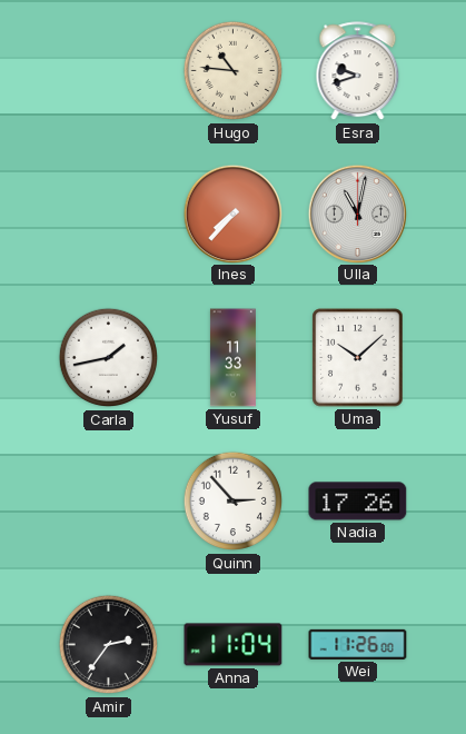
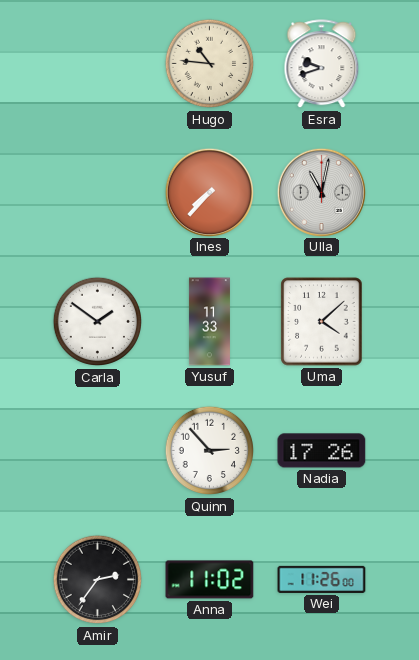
Carla: 1:43 -> 1:51
Uma: 10:08 -> 4:08
Anna: 11:04 -> 11:02
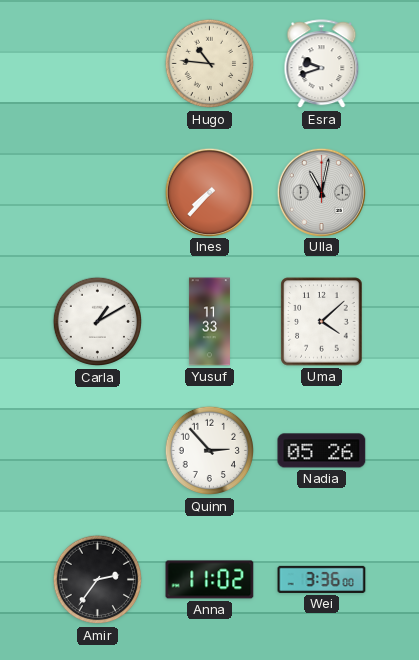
Carla: 1:51 -> 1:10
Nadia: 17:26 -> 05:26
Wei: 11:26 -> 3:36
